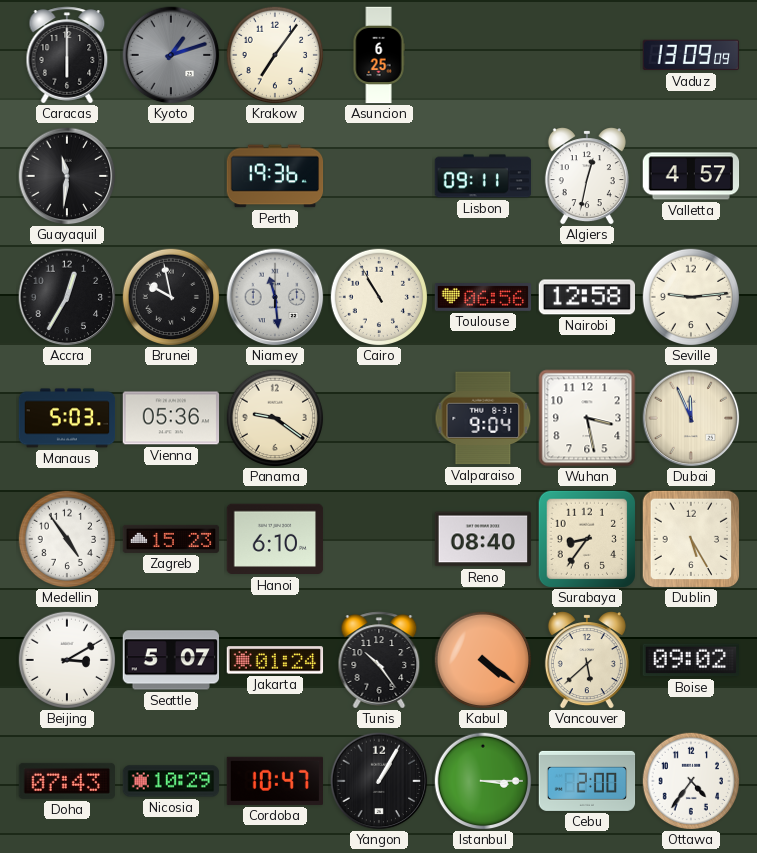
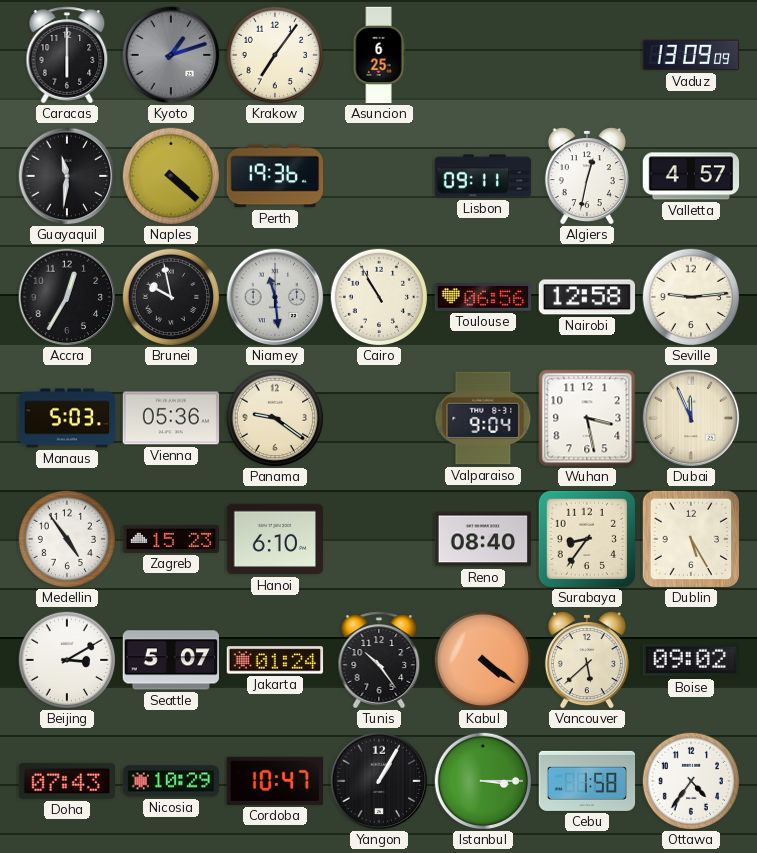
Naples: none -> 4:22
Cebu: 2:00 -> 1:58
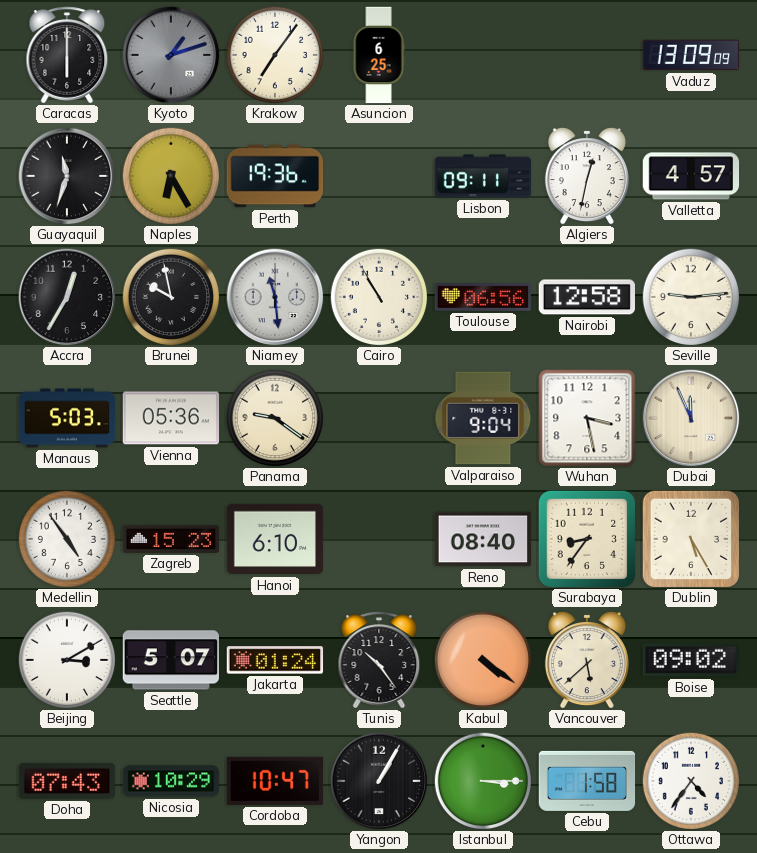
Guayaquil: 11:31 -> 11:33
Naples: 4:22 -> 6:25
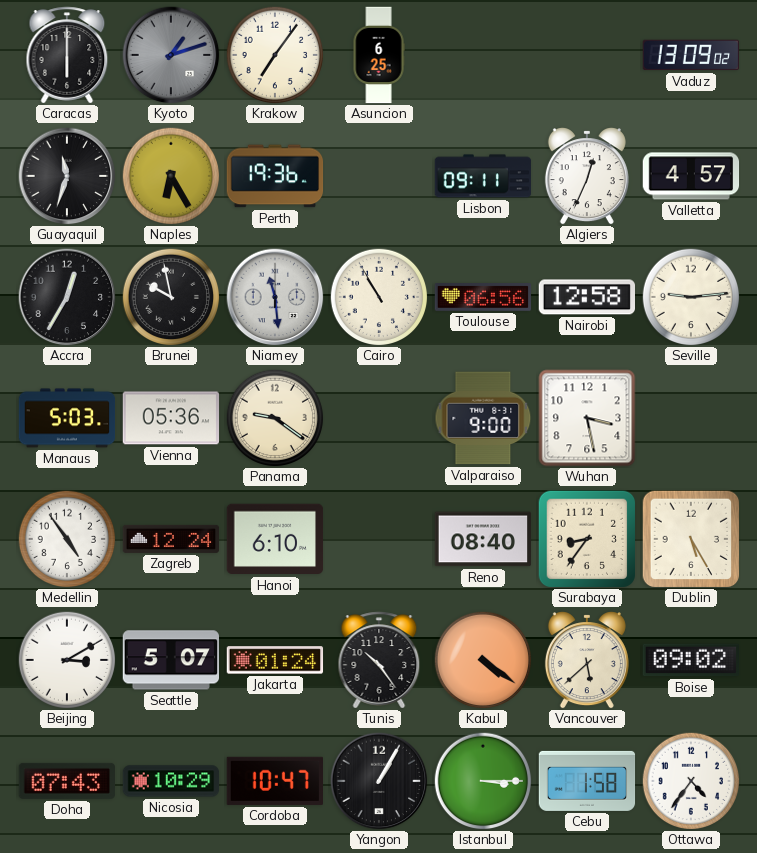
Vaduz: 13:09:09 -> 13:09:02
Algiers: 12:32 -> 12:34
Valparaiso: 9:04 -> 9:00
Dubai: 11:56 -> none
Zagreb: 15:23 -> 12:24
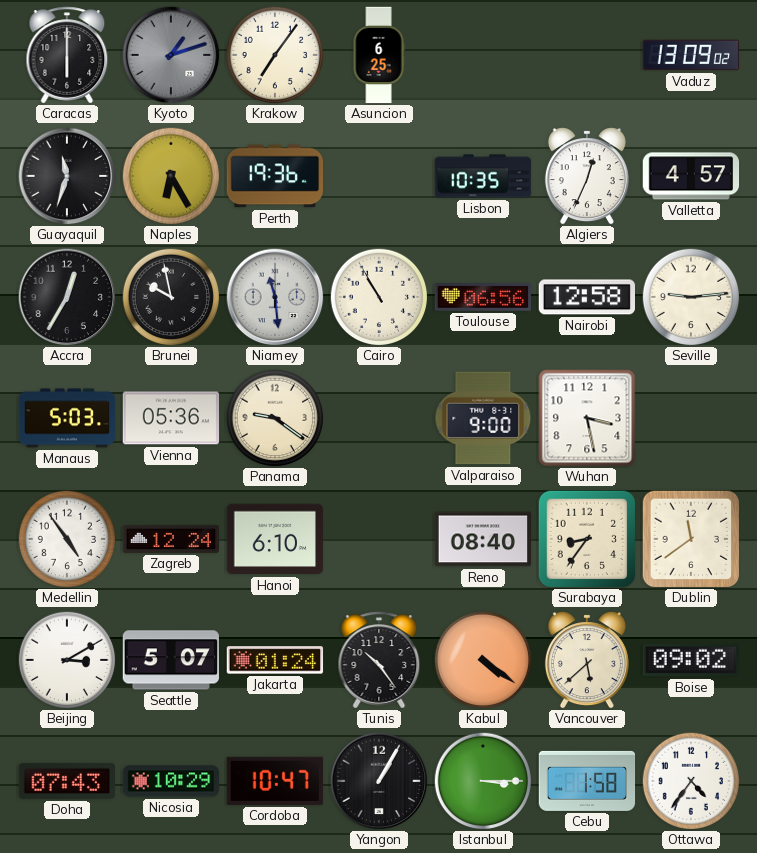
Lisbon: 09:11 -> 10:35
Dublin: 5:25 -> 11:39
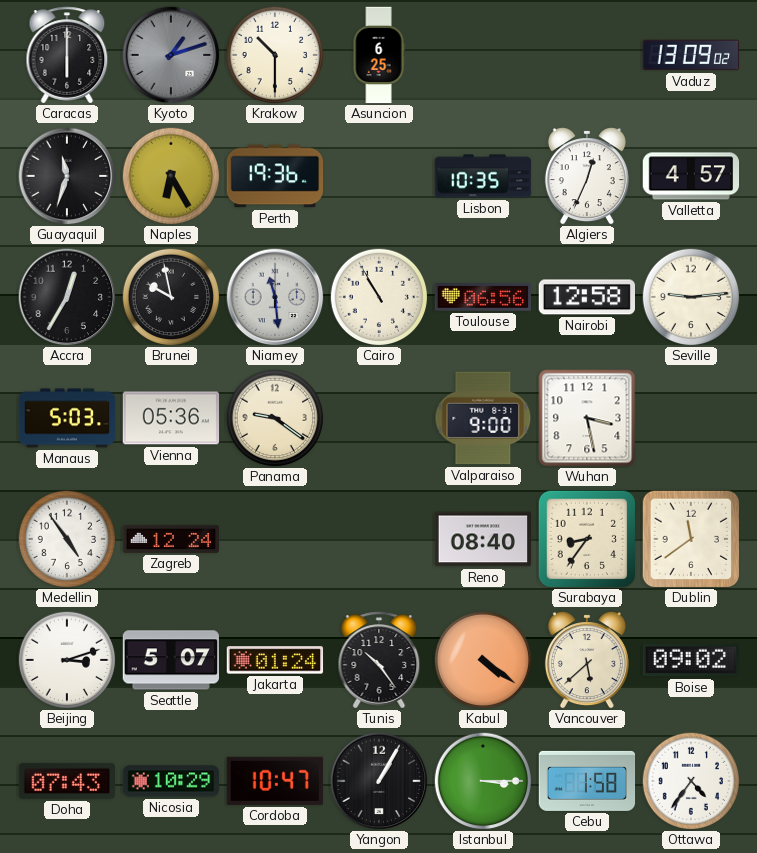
Krakow: 7:06 -> 10:30
Hanoi: 6:10 -> none
Beijing: 3:10 -> 3:12
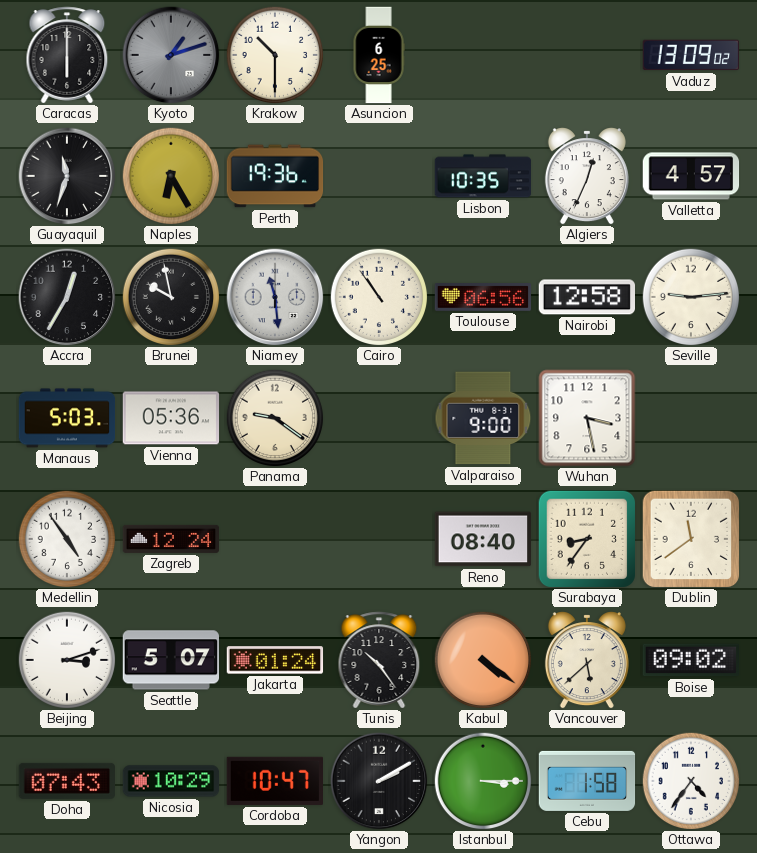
Cairo: 10:55 -> 10:54
Yangon: 1:05 -> 2:10
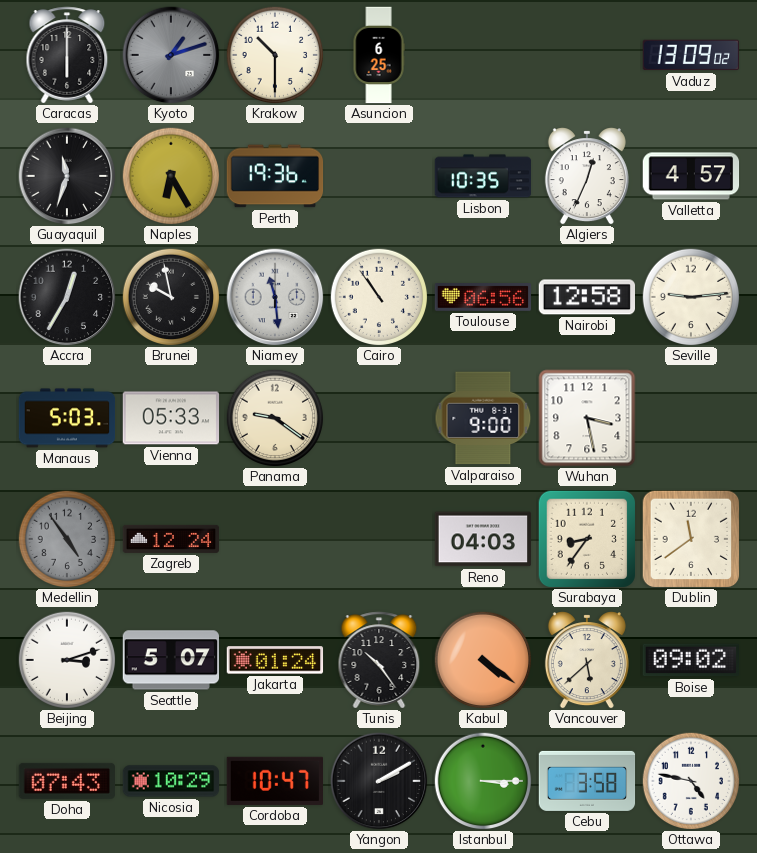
Vienna: 05:36 -> 05:33
Medellin dial: white -> grey
Reno: 08:40 -> 04:03
Cebu: 1:58 -> 3:58
Ottawa: 4:36 -> 4:47
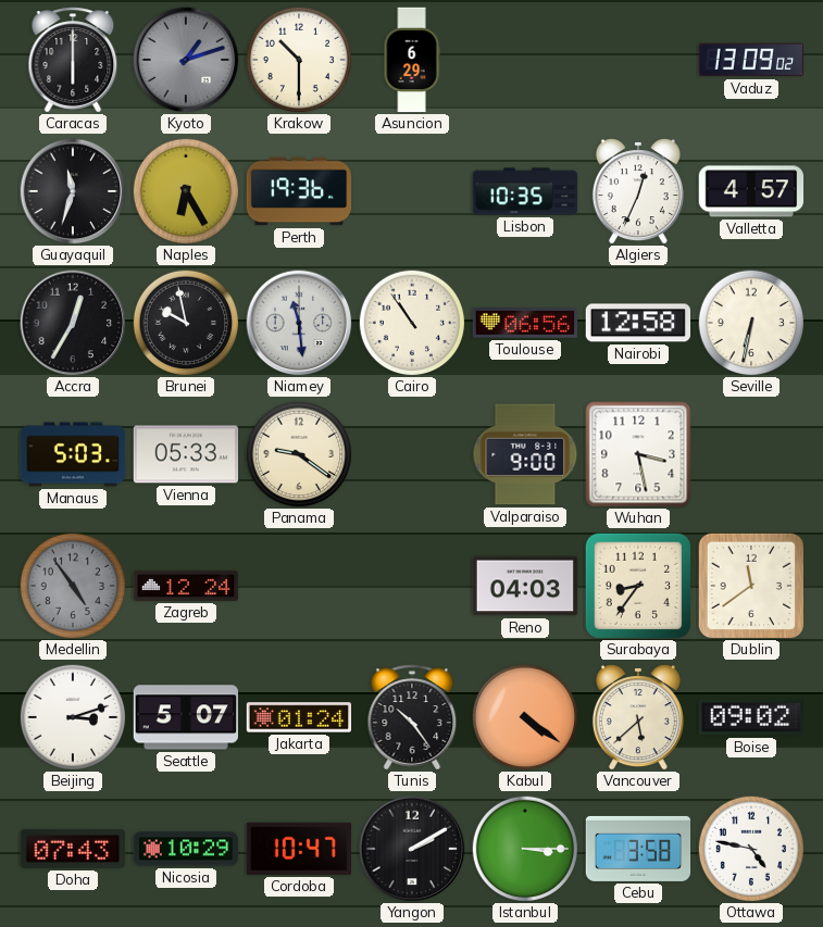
Asuncion: 6:25 -> 6:29
Seville: 9:14 -> 6:32
